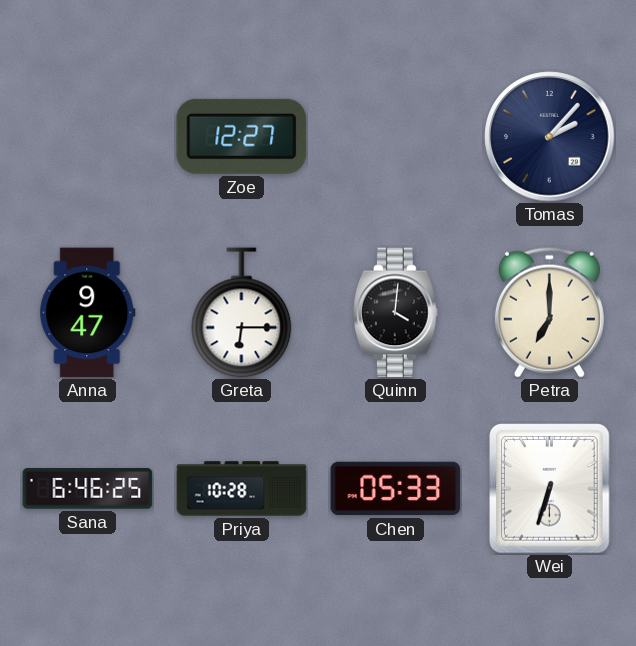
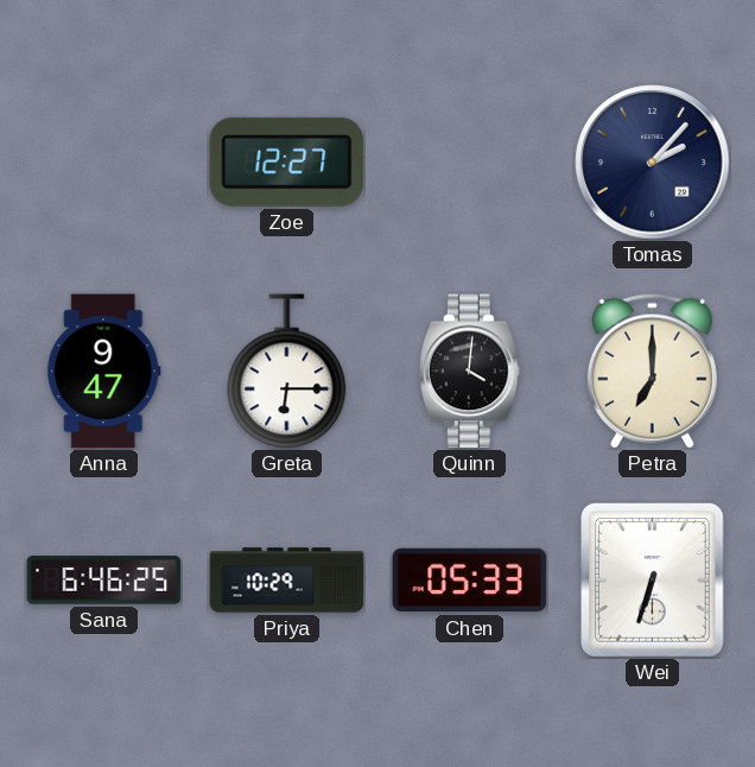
Priya: 10:28 -> 10:29
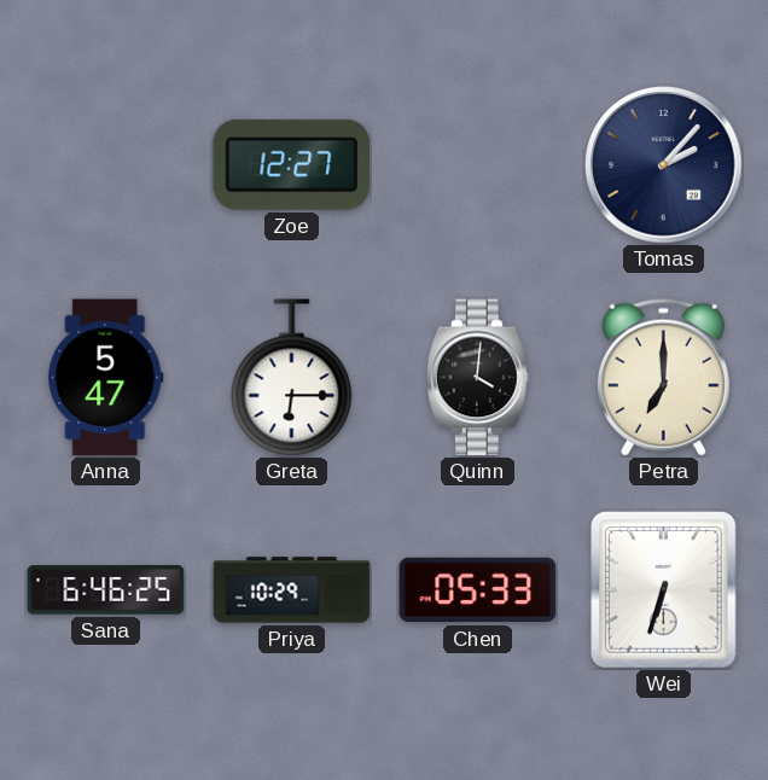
Anna: 9:47 -> 5:47
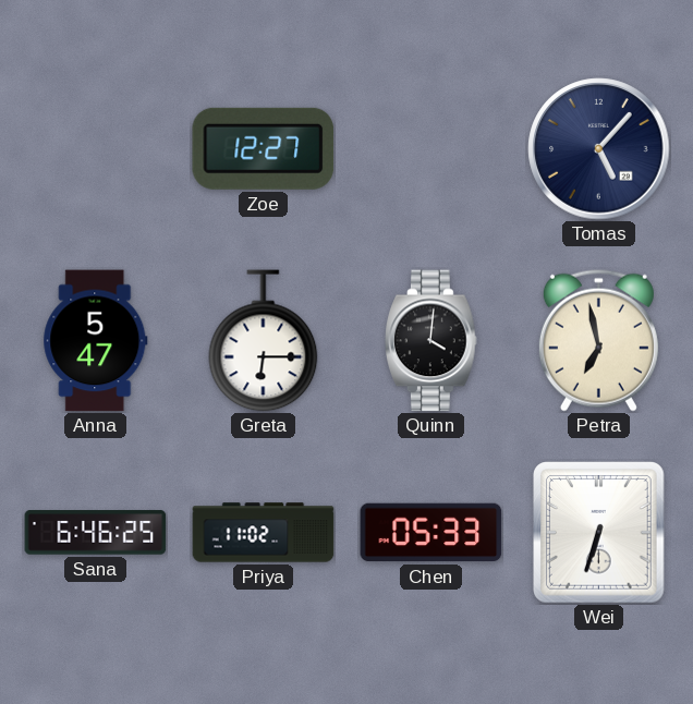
Tomas: 2:07 -> 5:07
Petra: 7:00 -> 6:58
Priya: 10:29 -> 11:02
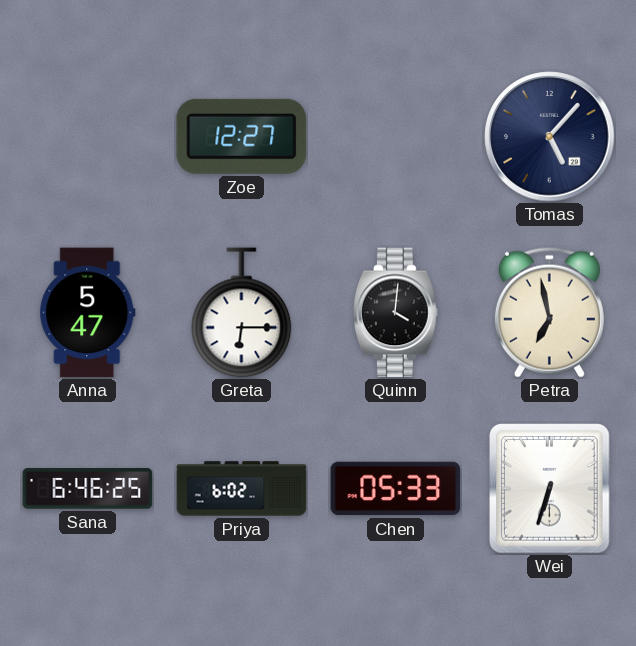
Priya: 11:02 -> 6:02
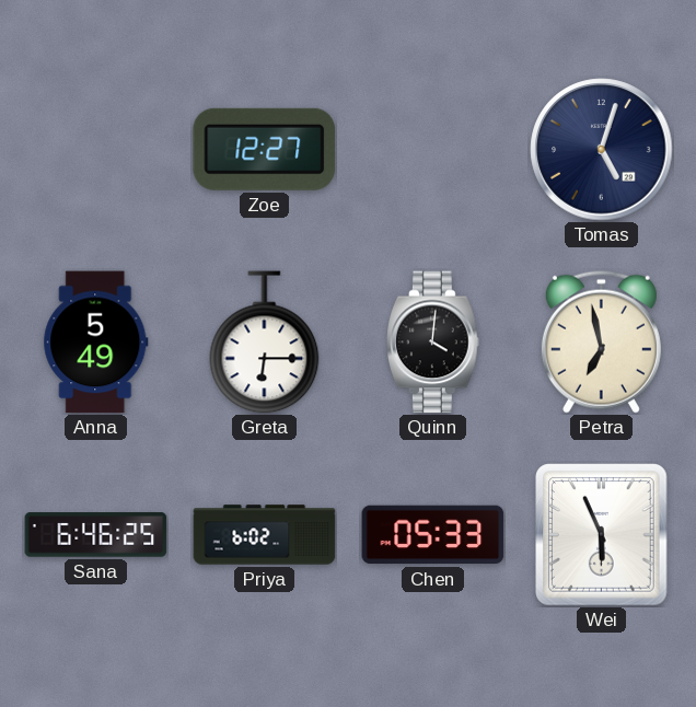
Tomas: 5:07 -> 5:03
Anna: 5:47 -> 5:49
Wei: 6:33 -> 5:56
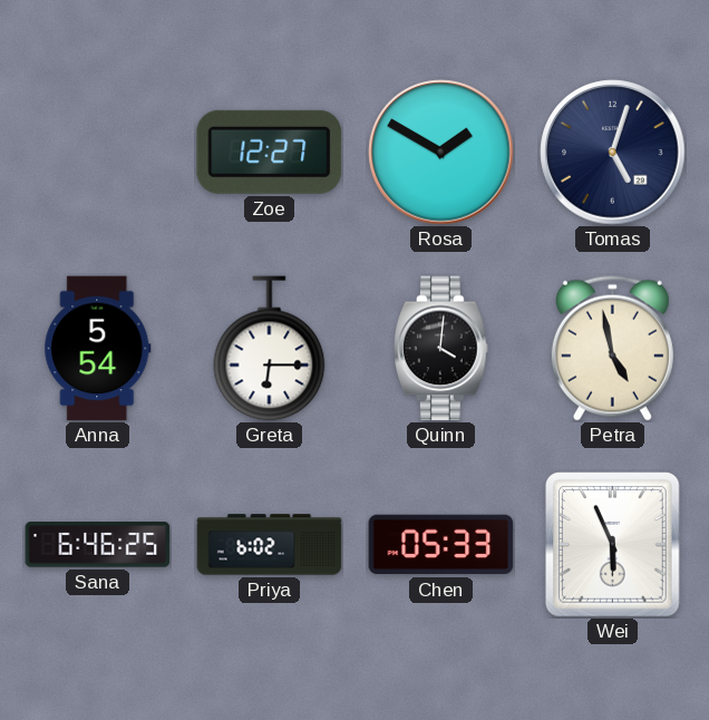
Rosa: none -> 1:50
Anna: 5:49 -> 5:54
Petra: 6:58 -> 4:58
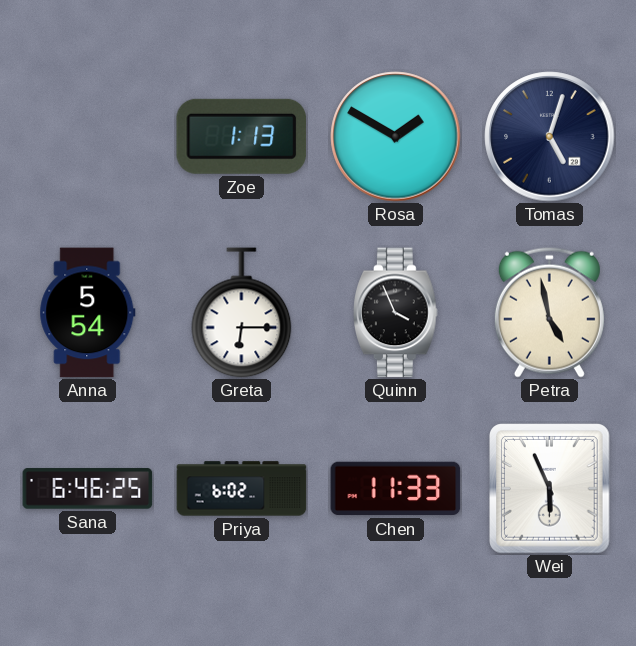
Zoe: 12:27 -> 1:13
Quinn: 4:01 -> 3:56
Chen: 05:33 -> 11:33
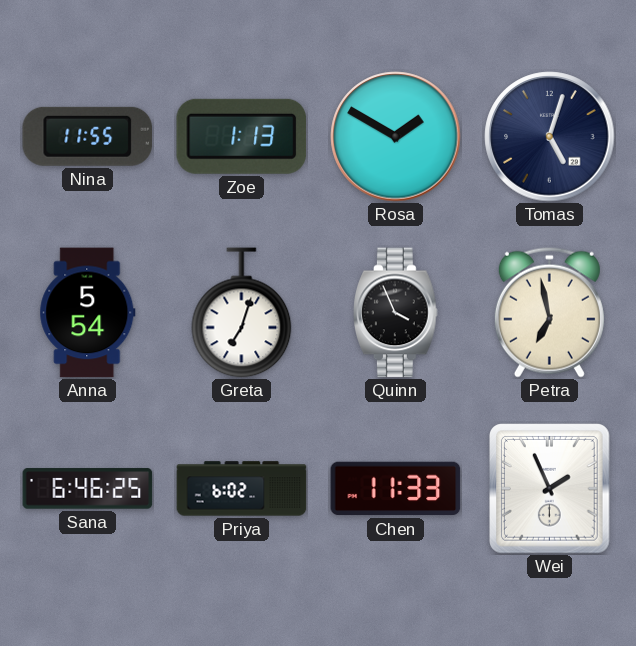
Nina: none -> 11:55
Greta: 6:15 -> 7:03
Petra: 4:58 -> 6:58
Wei: 5:56 -> 1:56
